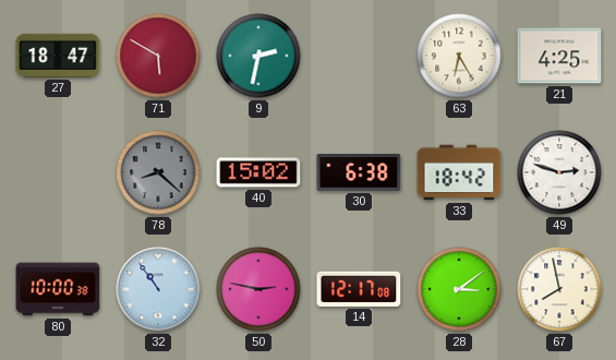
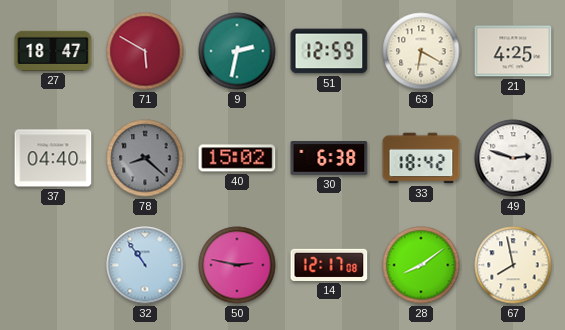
51: none -> 12:59
63: 6:25 -> 6:20
37: none -> 04:40
80: 10:00 -> none
28: 3:09 -> 8:09
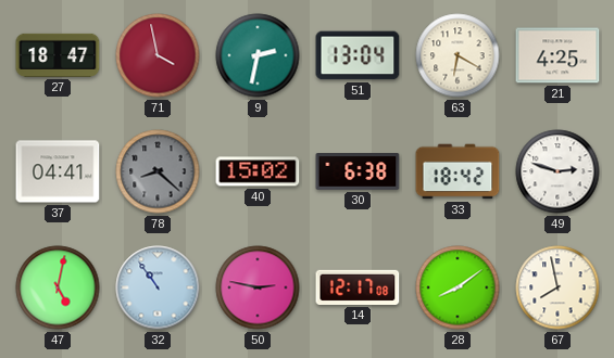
71: 5:50 -> 3:58
51: 12:59 -> 13:04
37: 04:40 -> 04:41
47: none -> 5:02
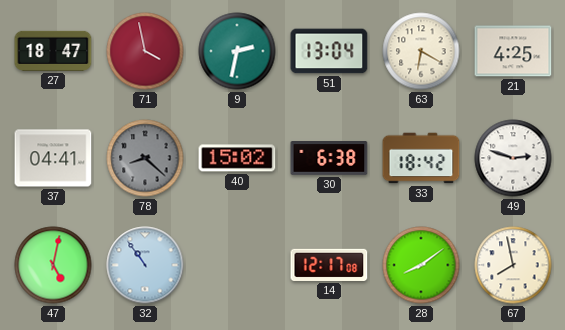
50: 2:47 -> none
